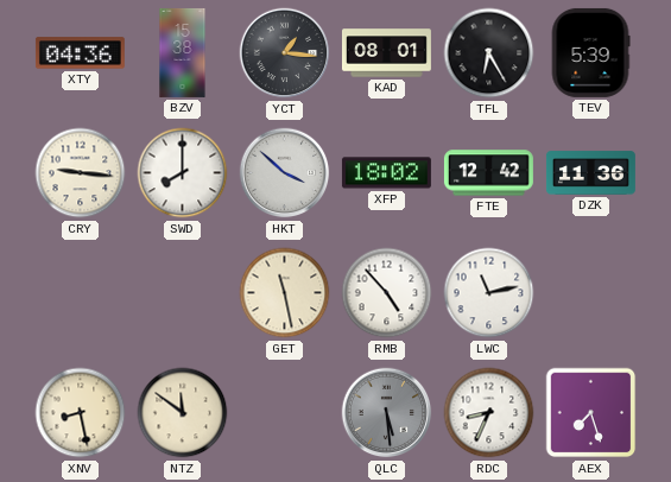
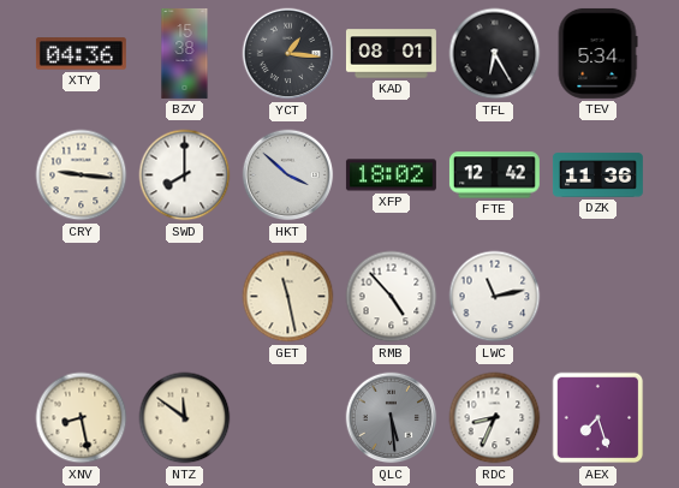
TEV: 5:39 -> 5:34
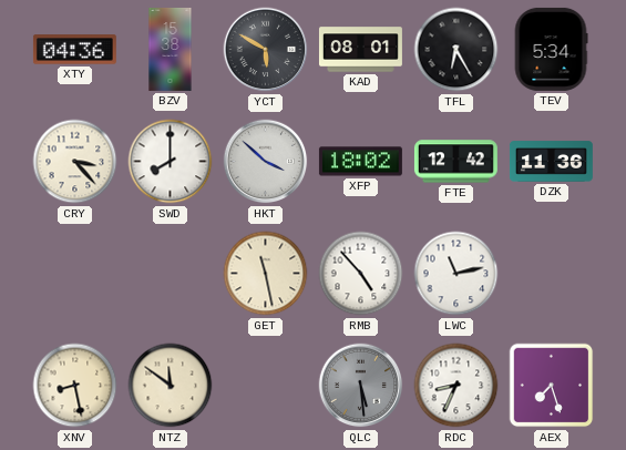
YCT: 1:16 -> 5:50
CRY: 9:16 -> 3:23
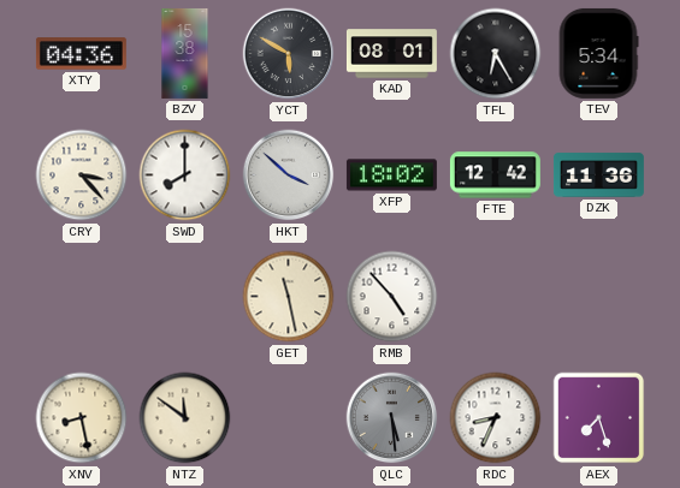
LWC: 11:13 -> none
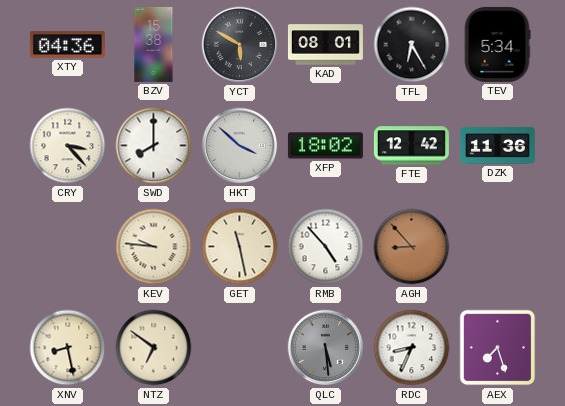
KEV: none -> 9:46
AGH: none -> 8:53
NTZ: 11:51 -> 6:51
